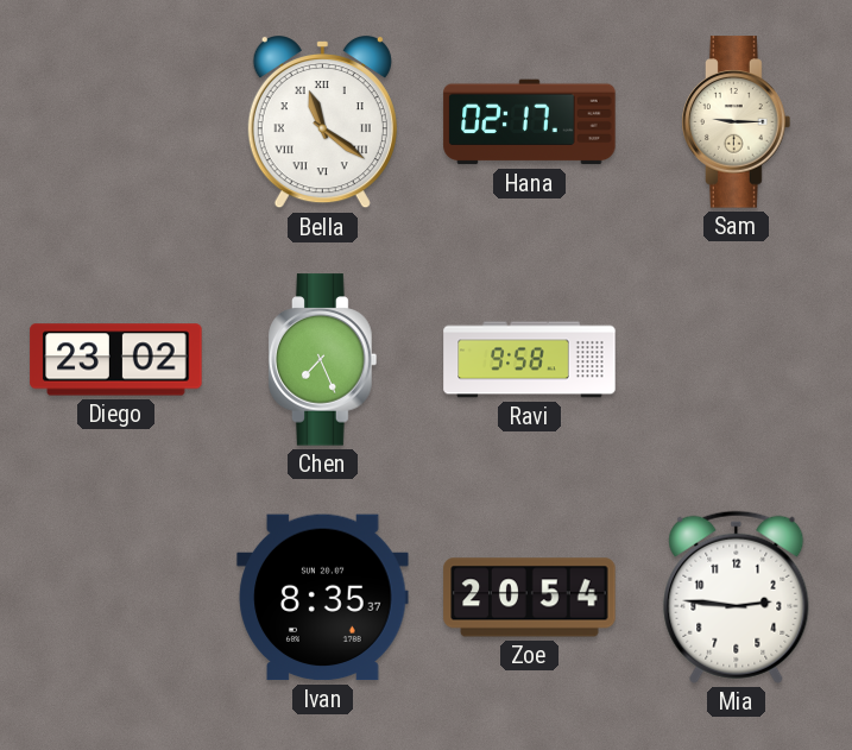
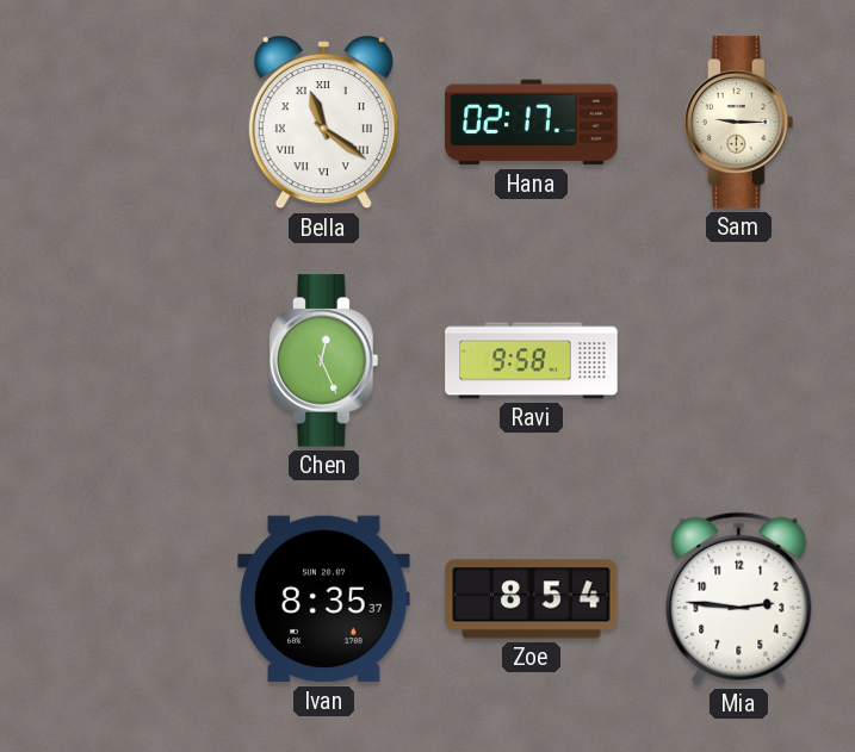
Diego: 23:02 -> none
Chen: 7:26 -> 12:26
Zoe: 20:54 -> 8:54
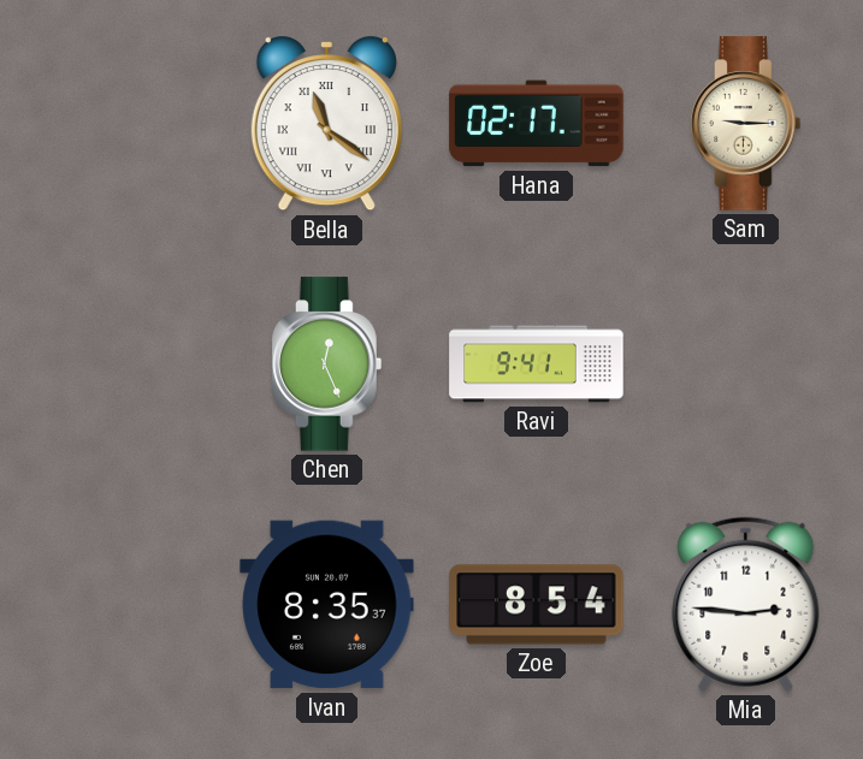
Ravi: 9:58 -> 9:41
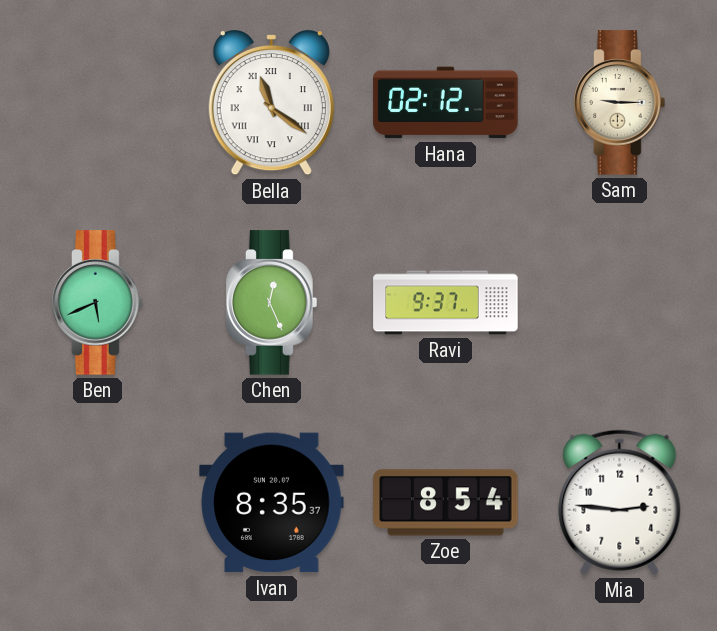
Hana: 02:17 -> 02:12
Ben: none -> 5:41
Ravi: 9:41 -> 9:37
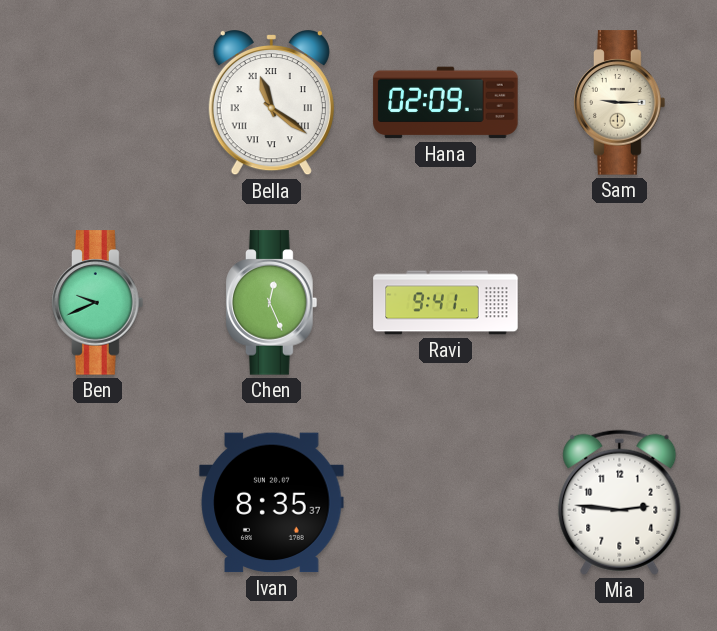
Hana: 02:12 -> 02:09
Ben: 5:41 -> 9:41
Ravi: 9:37 -> 9:41
Zoe: 8:54 -> none
